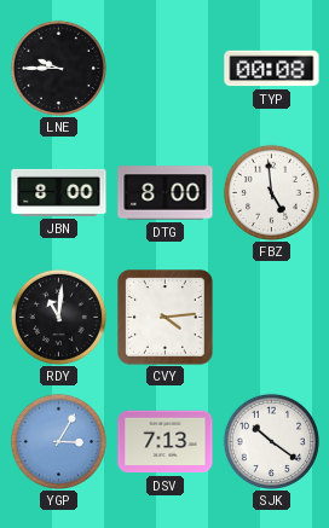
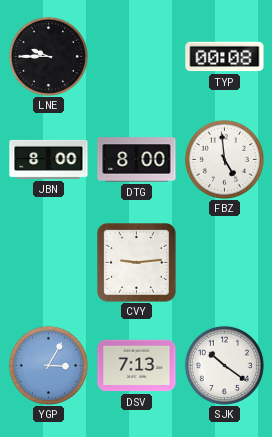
RDY: 11:01 -> none
CVY: 4:14 -> 9:14
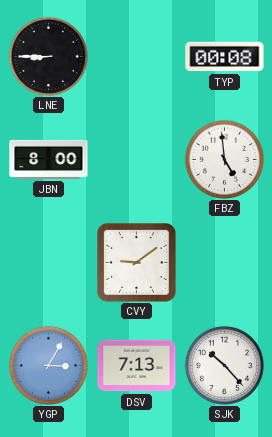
LNE: 9:45 -> 8:45
DTG: 8:00 -> none
CVY: 9:14 -> 9:09
SJK: 10:21 -> 10:23
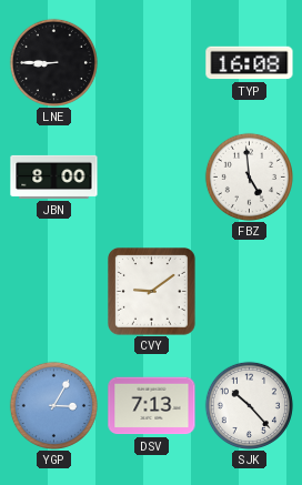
TYP: 00:08 -> 16:08
